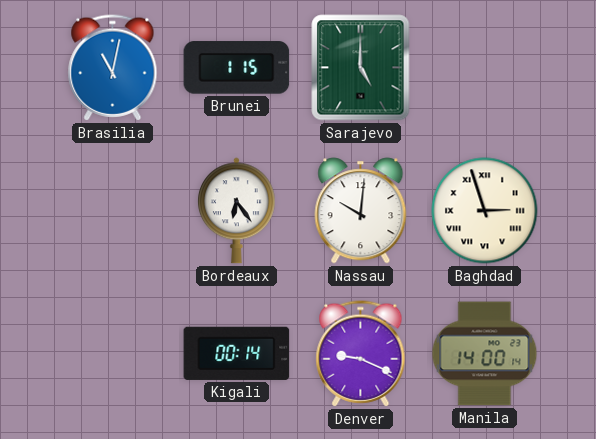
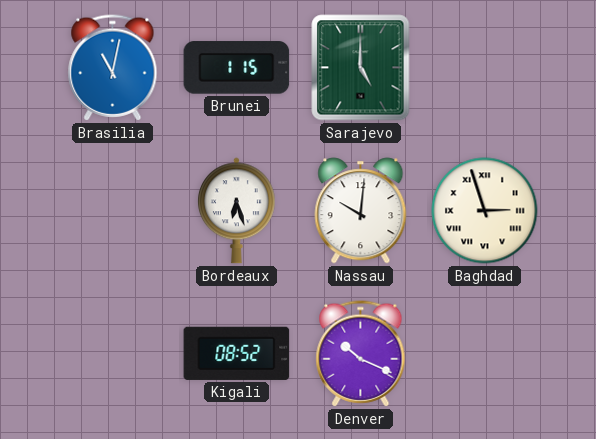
Bordeaux: 6:24 -> 6:27
Kigali: 00:14 -> 08:52
Denver: 9:19 -> 10:19
Manila: 14:00 -> none
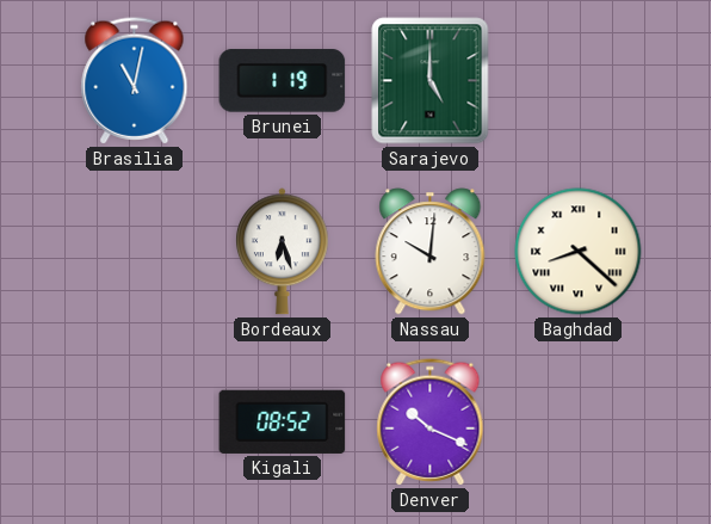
Brunei: 1:15 -> 1:19
Baghdad: 2:57 -> 8:22
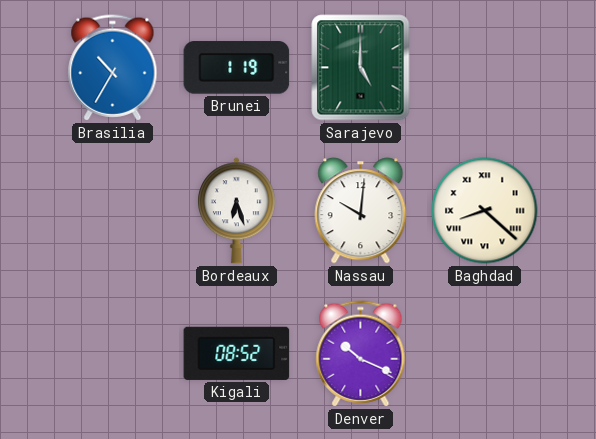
Brasilia: 11:02 -> 10:35
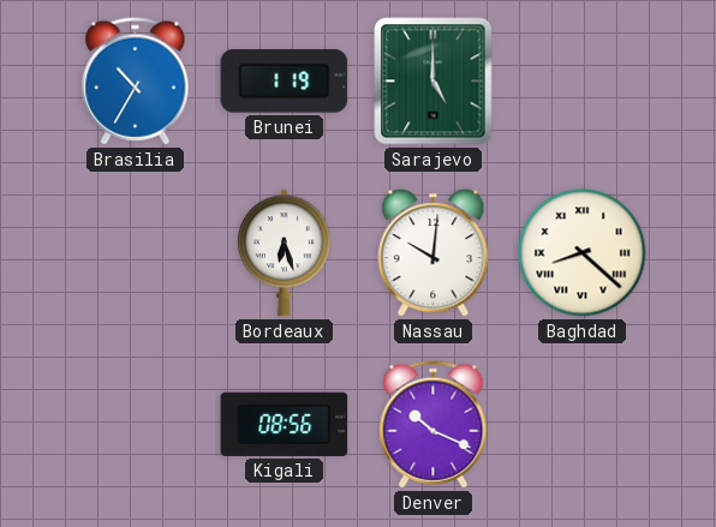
Kigali: 08:52 -> 08:56
